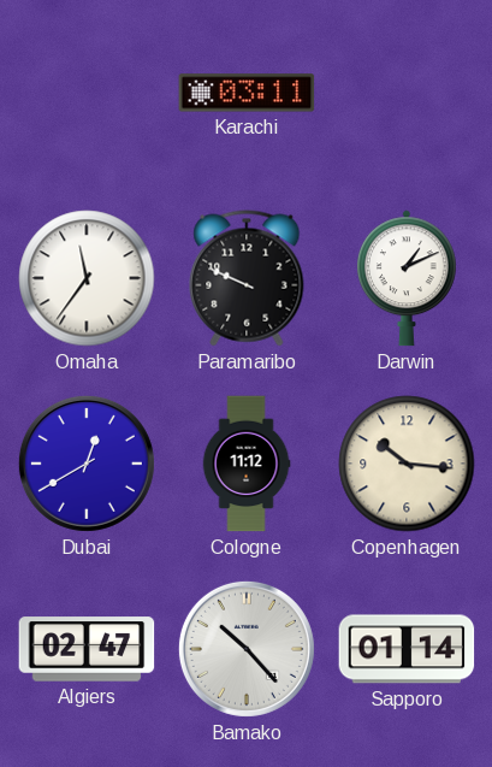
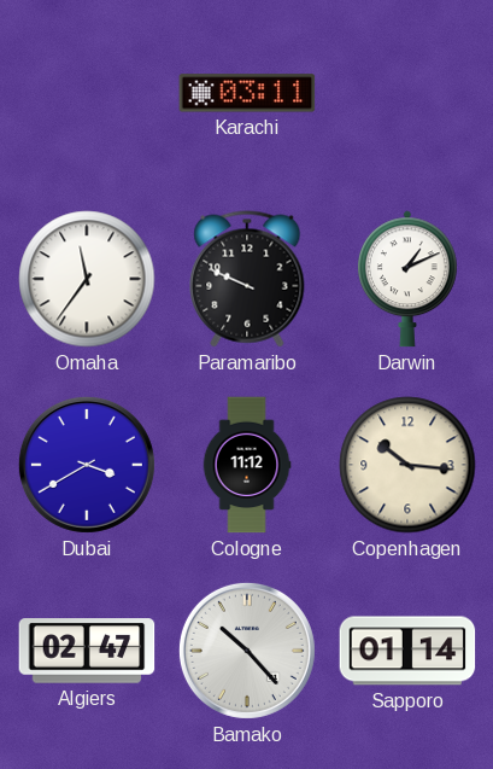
Dubai: 12:40 -> 3:40
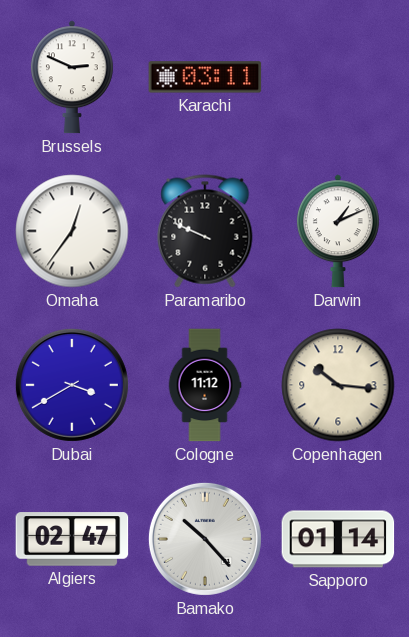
Brussels: none -> 2:49
Omaha: 11:36 -> 12:36
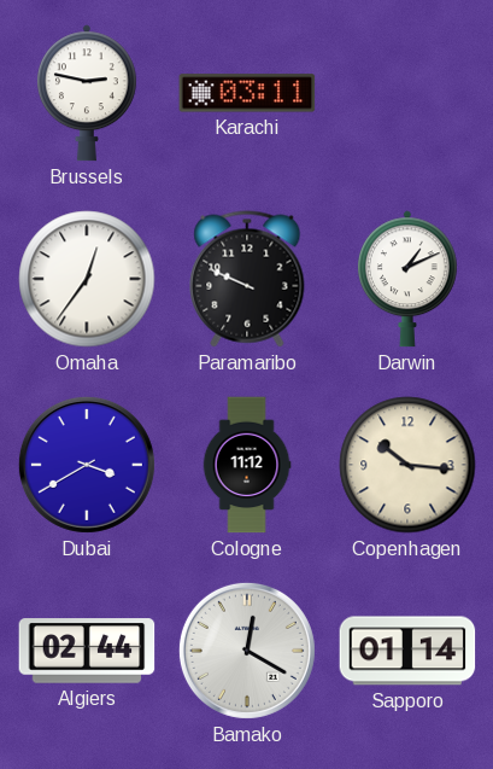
Brussels: 2:49 -> 2:47
Algiers: 02:47 -> 02:44
Bamako: 10:23 -> 12:20
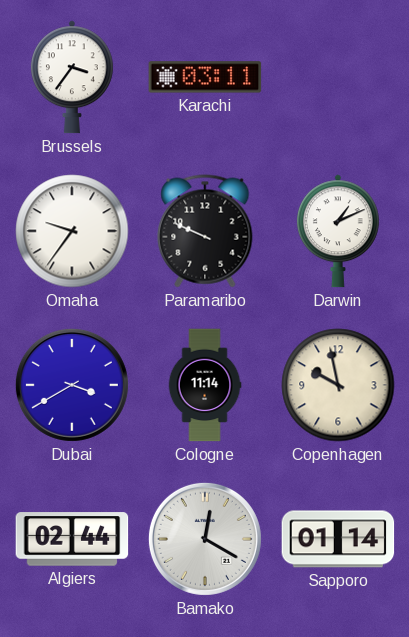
Brussels: 2:47 -> 3:36
Omaha: 12:36 -> 9:36
Cologne: 11:12 -> 11:14
Copenhagen: 10:16 -> 9:58
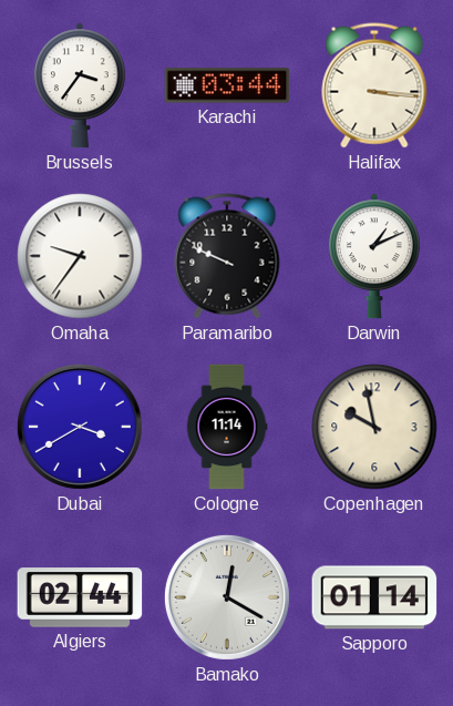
Karachi: 03:11 -> 03:44
Halifax: none -> 3:16
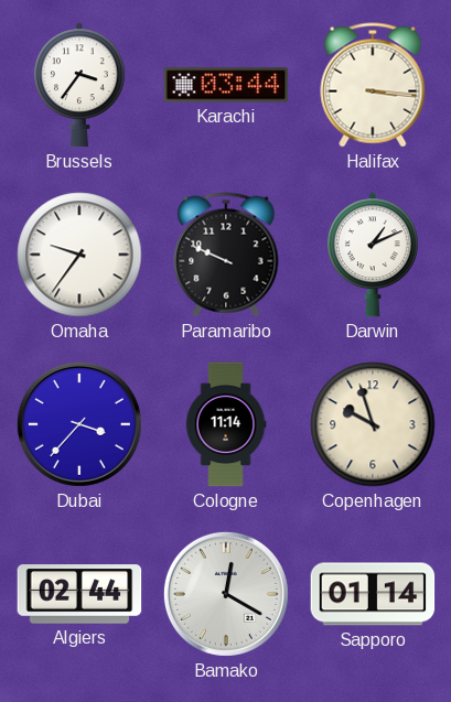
Dubai: 3:40 -> 3:37
Copenhagen: 9:58 -> 9:57
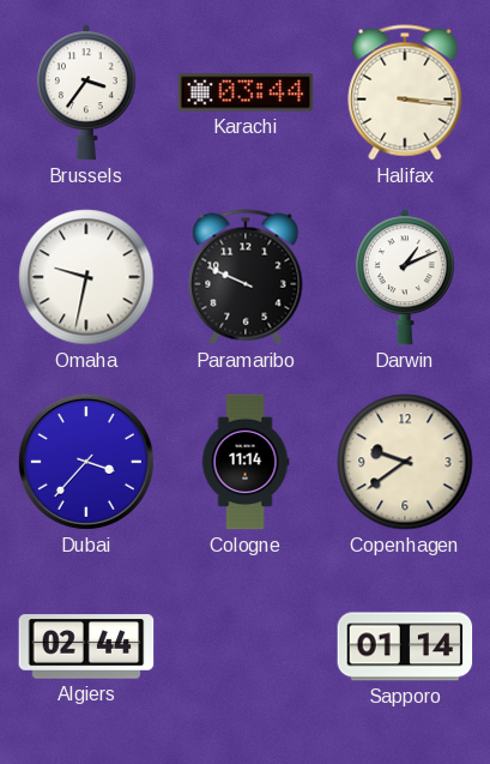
Omaha: 9:36 -> 9:32
Copenhagen: 9:57 -> 9:39
Bamako: 12:20 -> none
